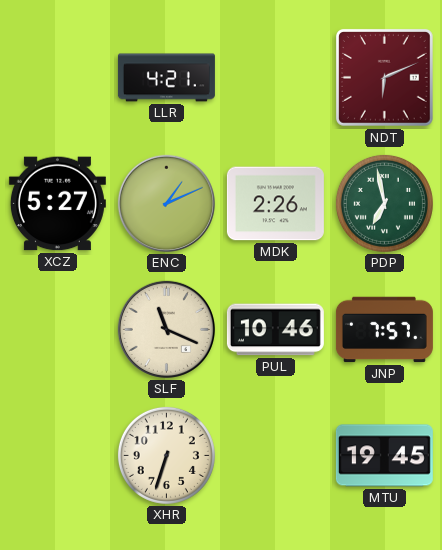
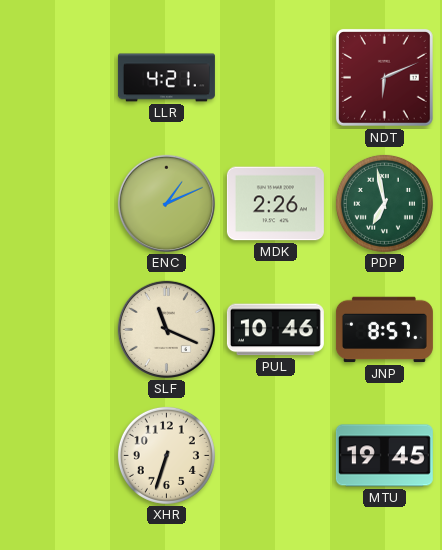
XCZ: 5:27 -> none
JNP: 7:57 -> 8:57
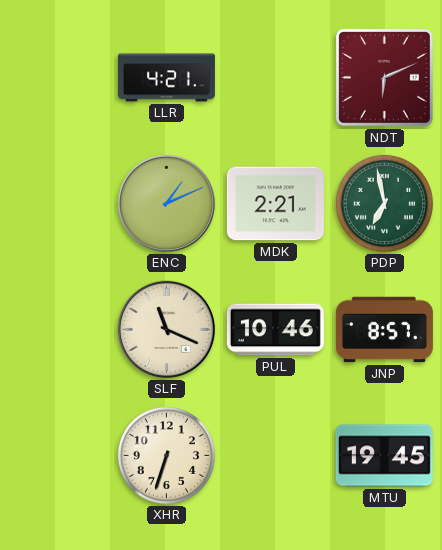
MDK: 2:26 -> 2:21
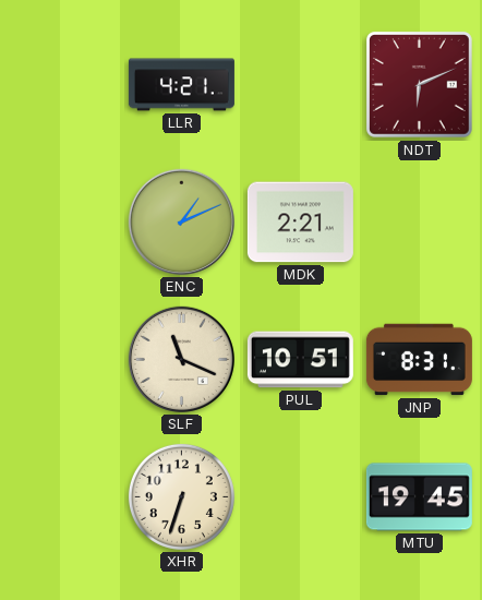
PDP: 6:58 -> none
PUL: 10:46 -> 10:51
JNP: 8:57 -> 8:31
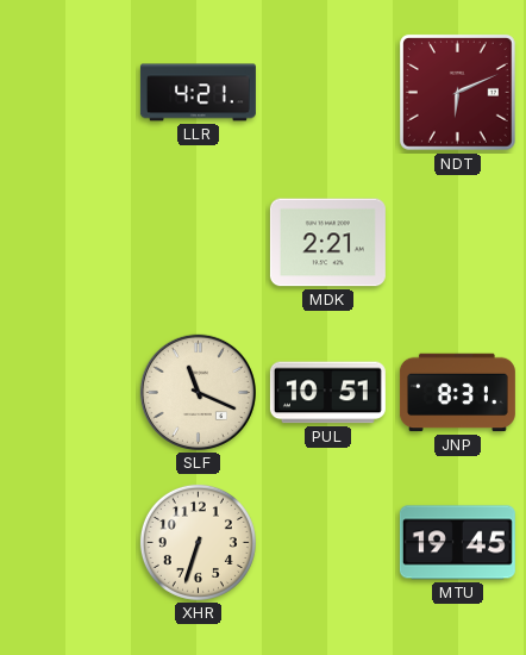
ENC: 1:11 -> none
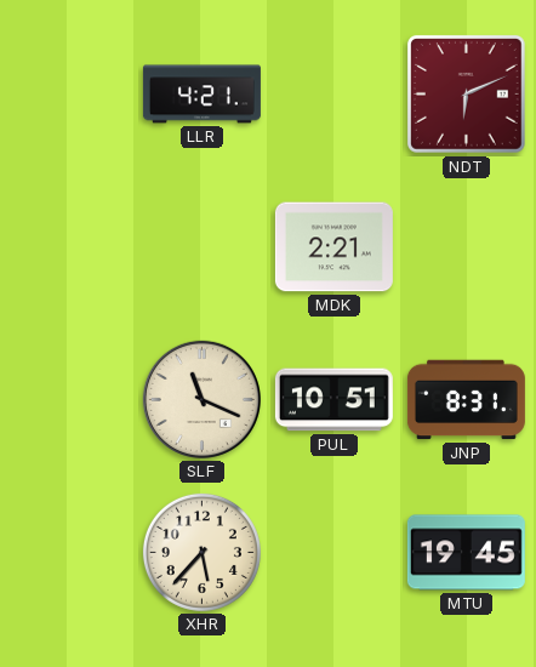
XHR: 6:33 -> 5:37
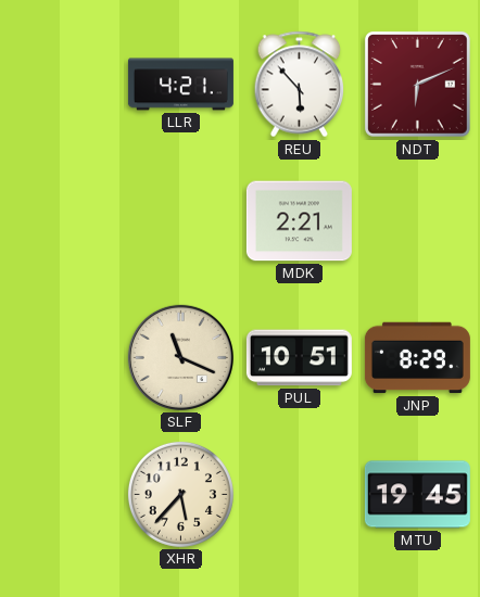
REU: none -> 5:53
JNP: 8:31 -> 8:29
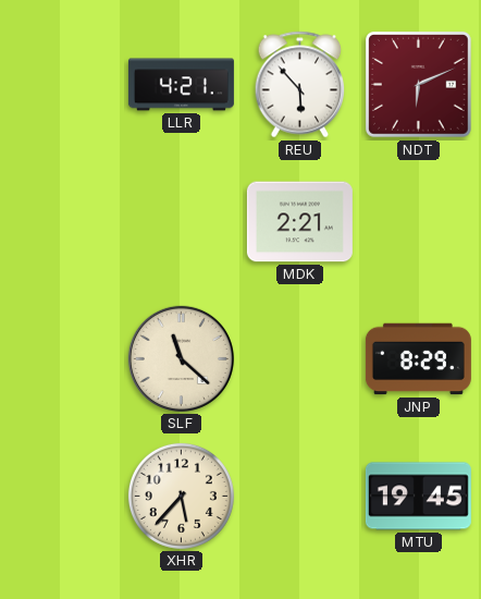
SLF: 11:19 -> 11:22
PUL: 10:51 -> none
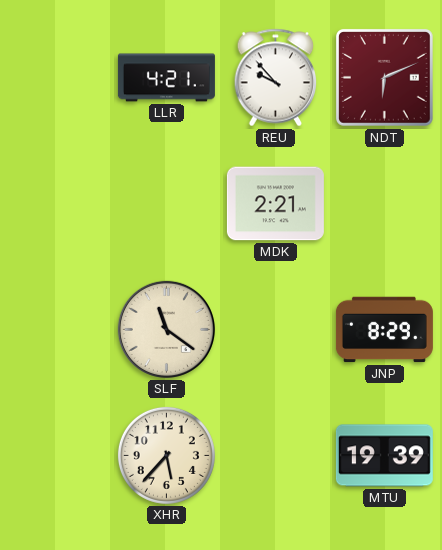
REU: 5:53 -> 9:53
SLF: 11:22 -> 11:21
MTU: 19:45 -> 19:39
